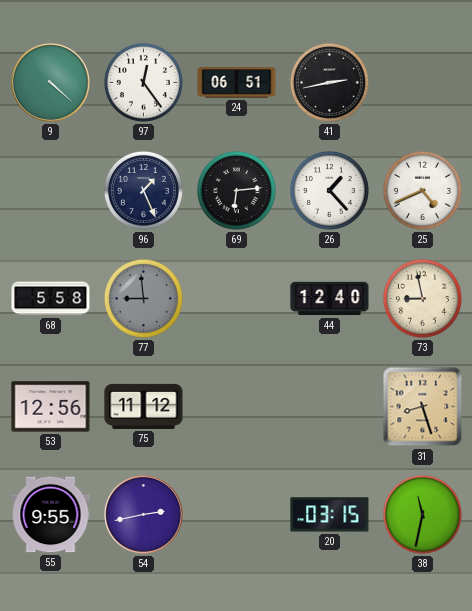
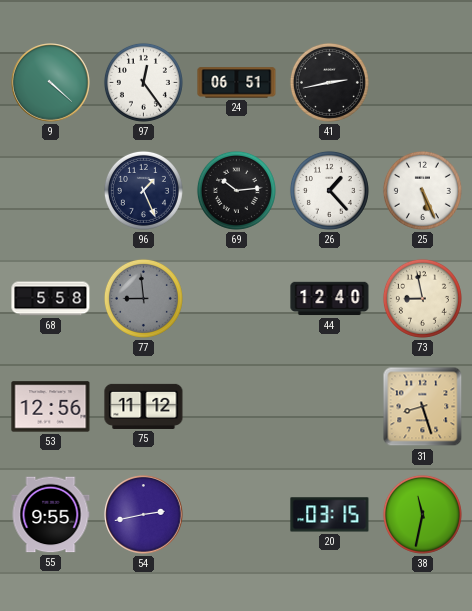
69: 6:14 -> 10:14
25: 4:41 -> 5:26
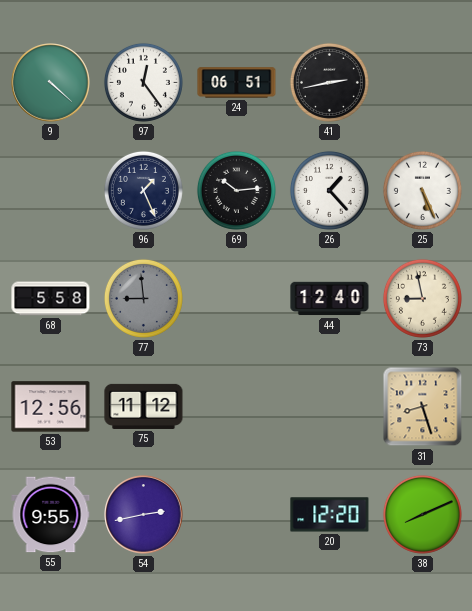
20: 03:15 -> 12:20
38: 11:32 -> 8:11
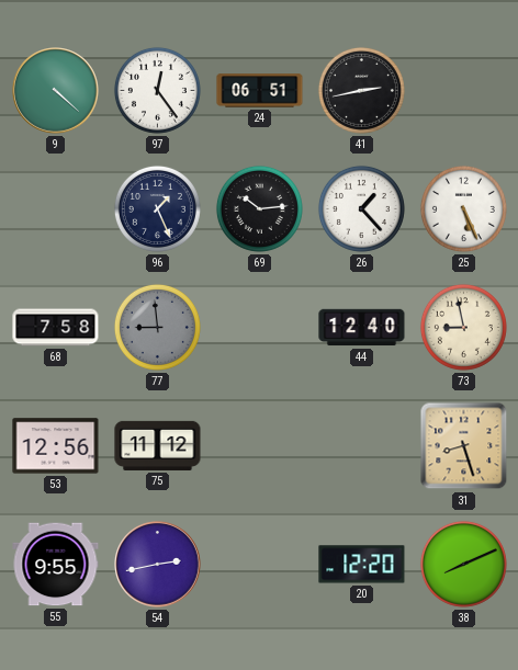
68: 5:58 -> 7:58
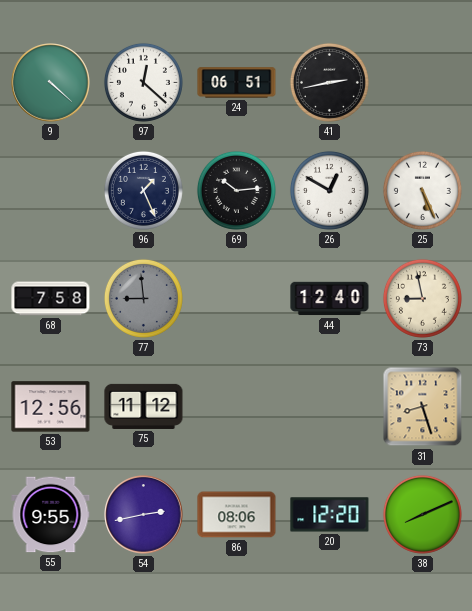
97: 12:24 -> 12:22
26: 1:23 -> 12:50
86: none -> 08:06
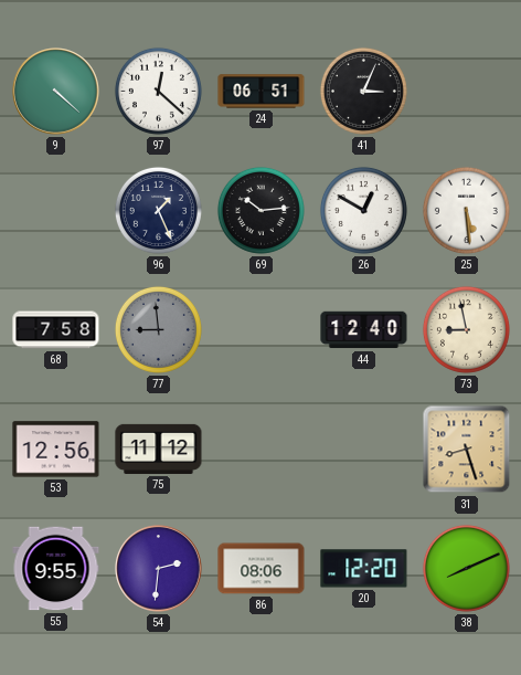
41: 2:43 -> 3:04
25: 5:26 -> 5:29
54: 2:43 -> 2:31
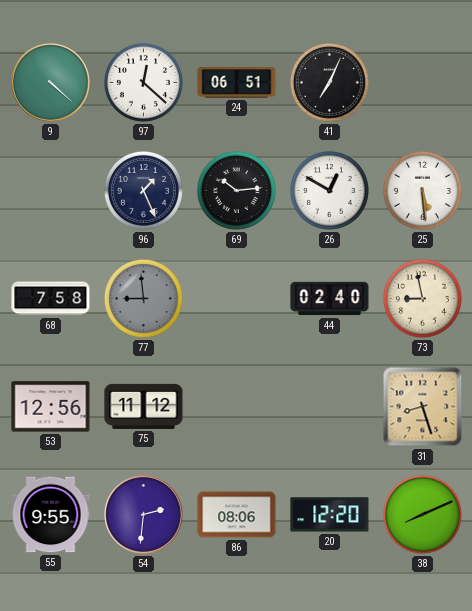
41: 3:04 -> 7:04
44: 12:40 -> 02:40
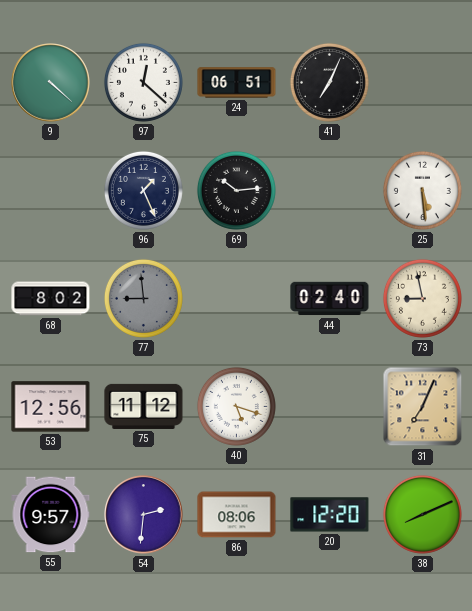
26: 12:50 -> none
68: 7:58 -> 8:02
40: none -> 5:18
31: 8:27 -> 7:04
55: 9:55 -> 9:57
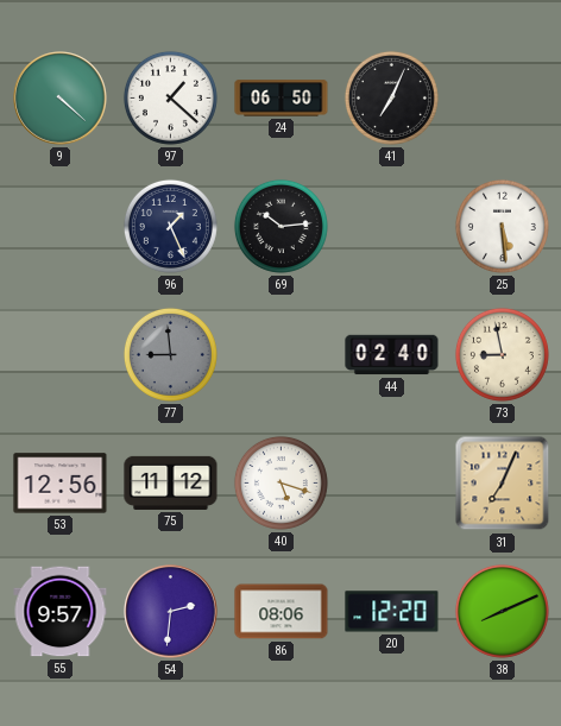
97: 12:22 -> 1:22
24: 06:51 -> 06:50
68: 8:02 -> none
